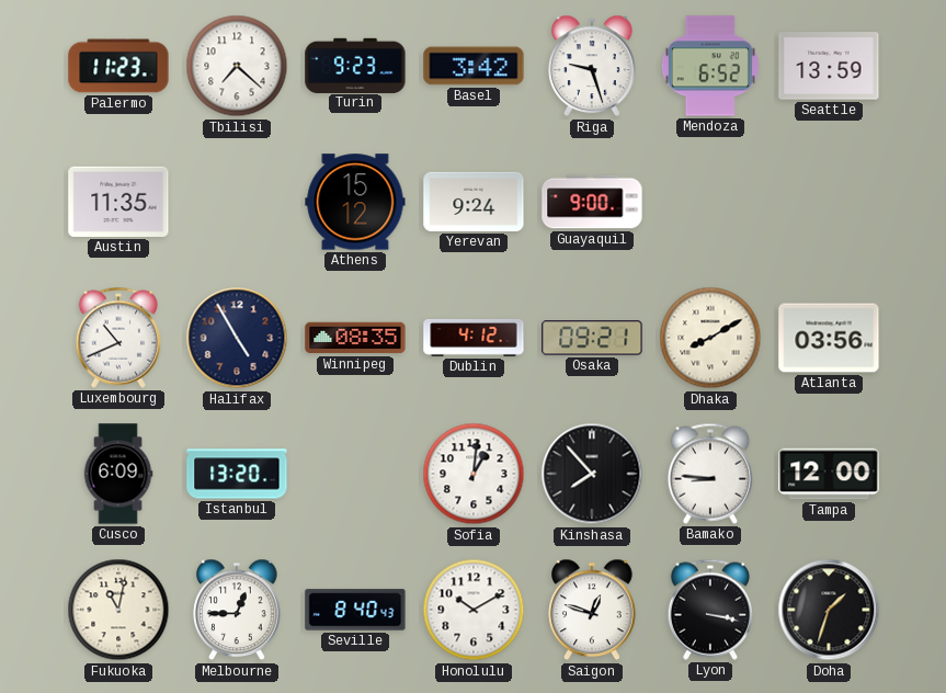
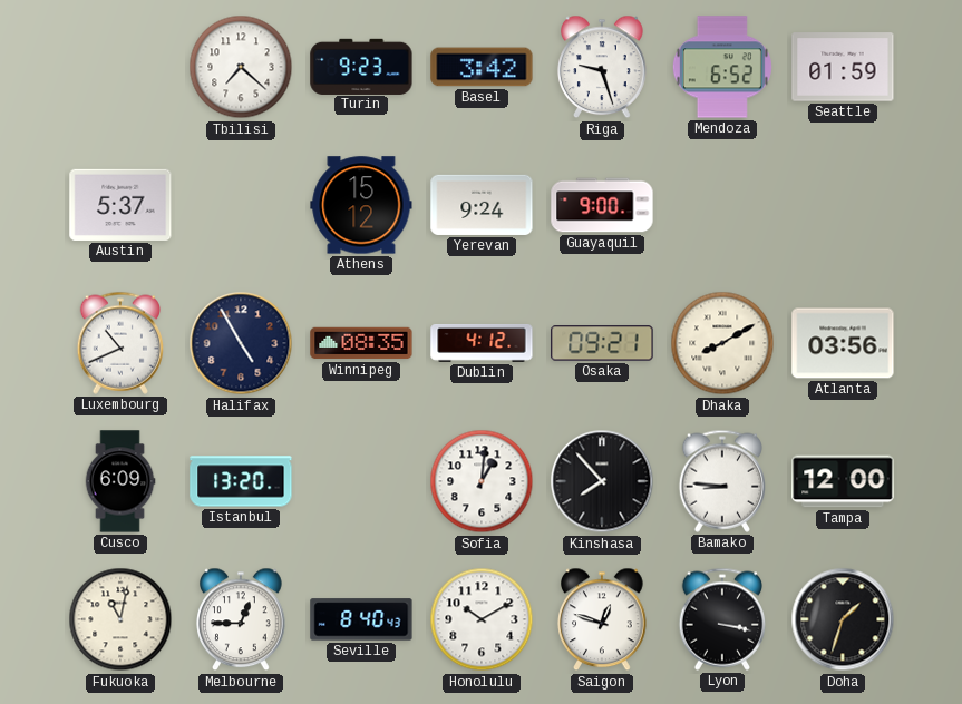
Palermo: 11:23 -> none
Seattle: 13:59 -> 01:59
Austin: 11:35 -> 5:37
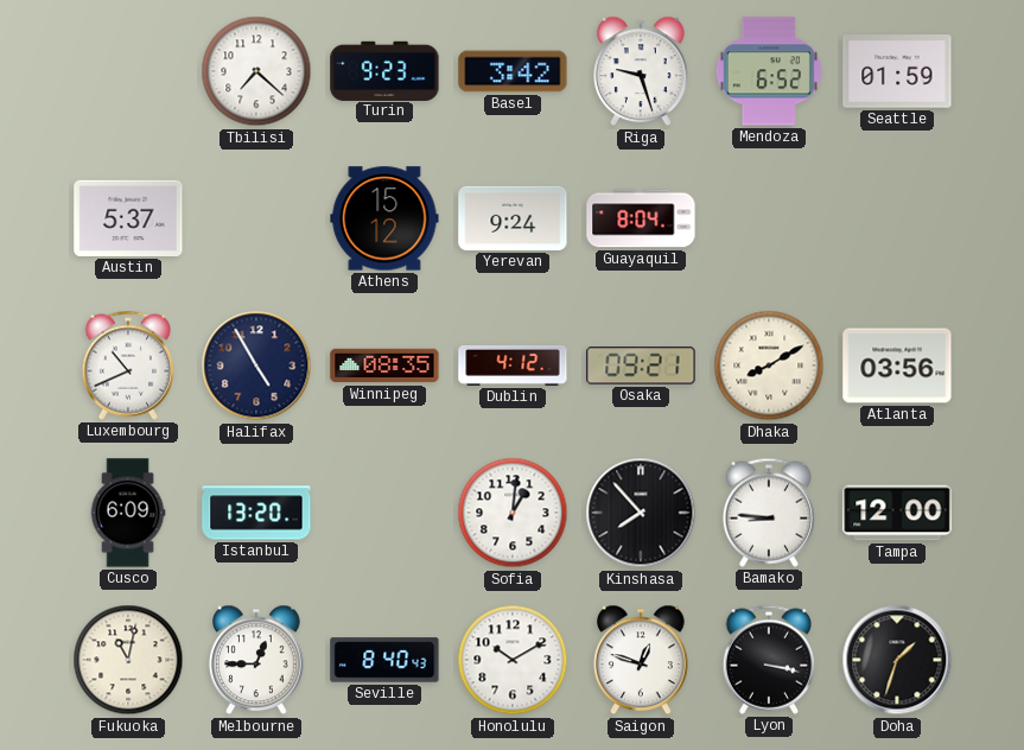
Guayaquil: 9:00 -> 8:04
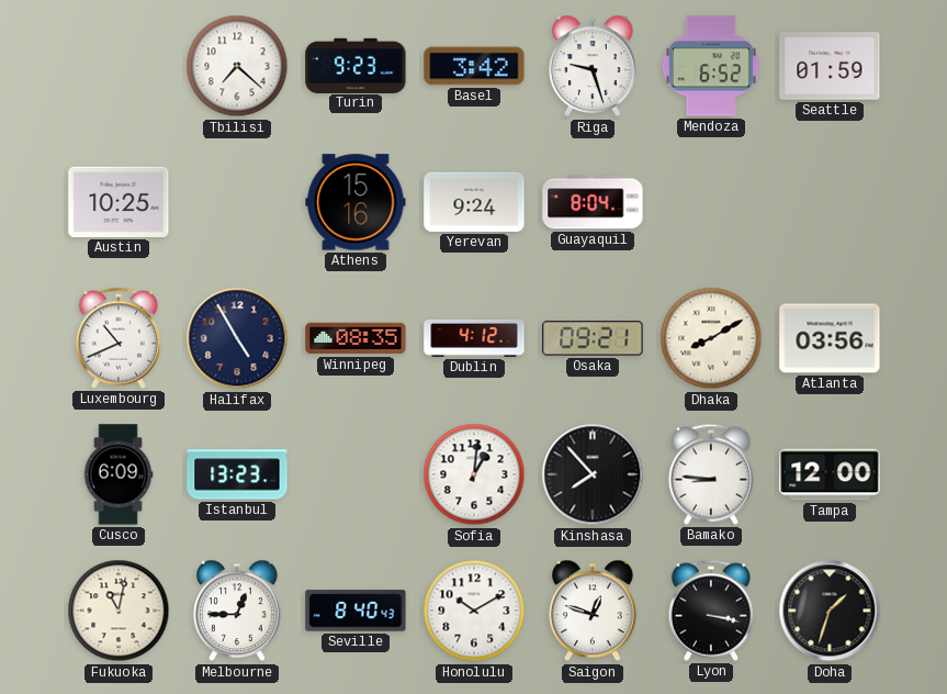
Austin: 5:37 -> 10:25
Athens: 15:12 -> 15:16
Istanbul: 13:20 -> 13:23
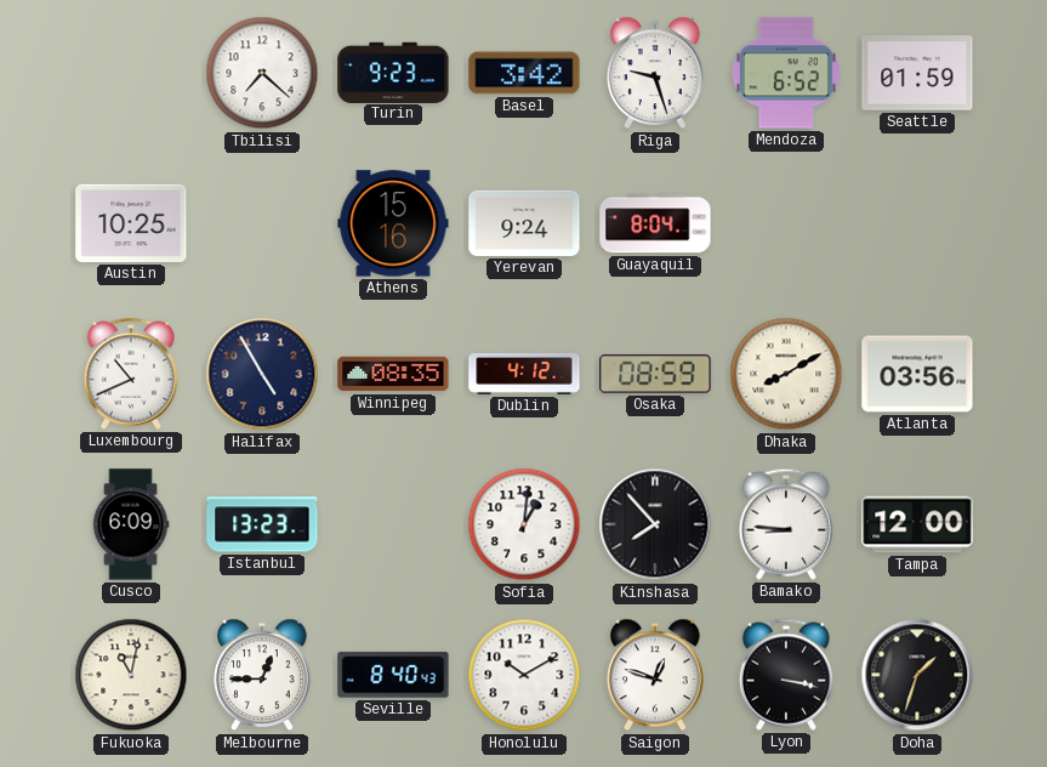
Osaka: 09:21 -> 08:59
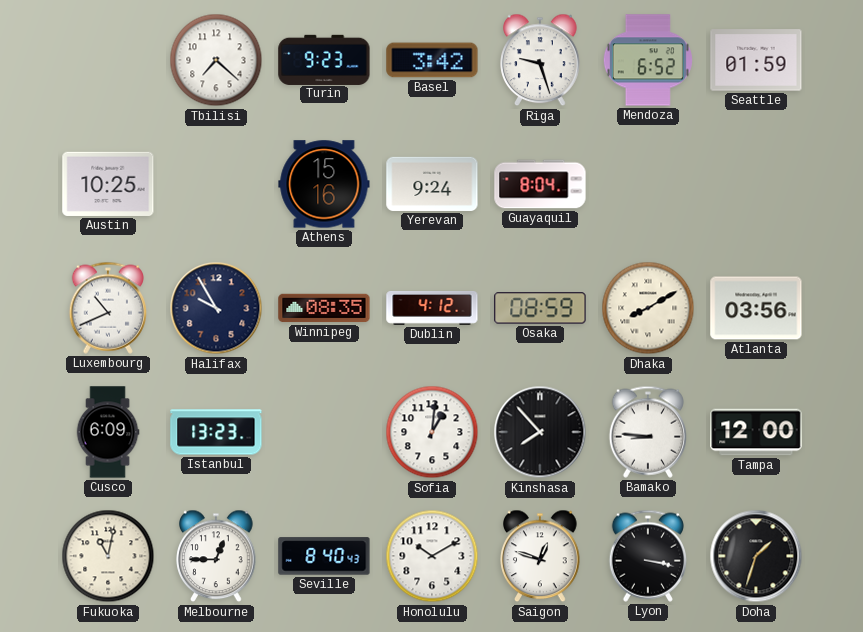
Halifax: 4:55 -> 9:55
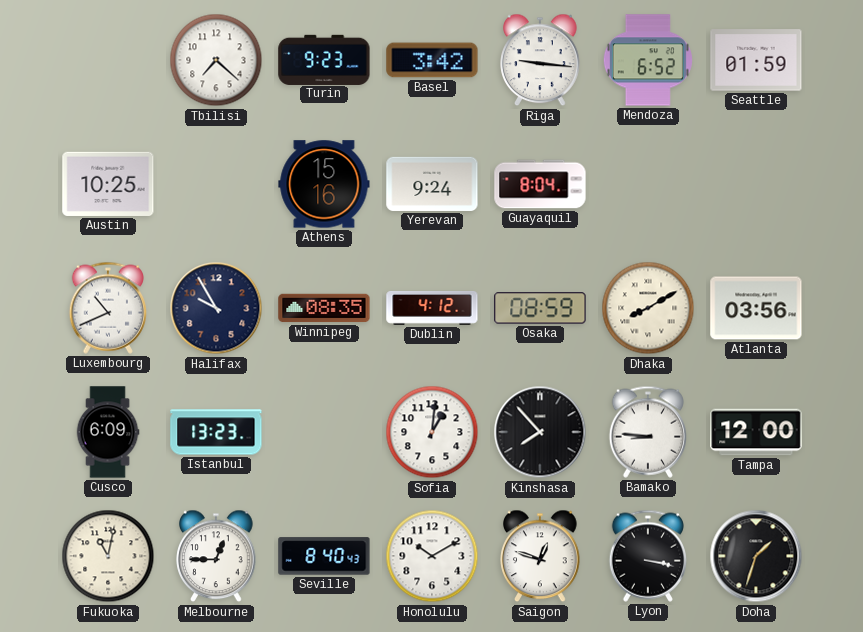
Riga: 9:27 -> 9:16
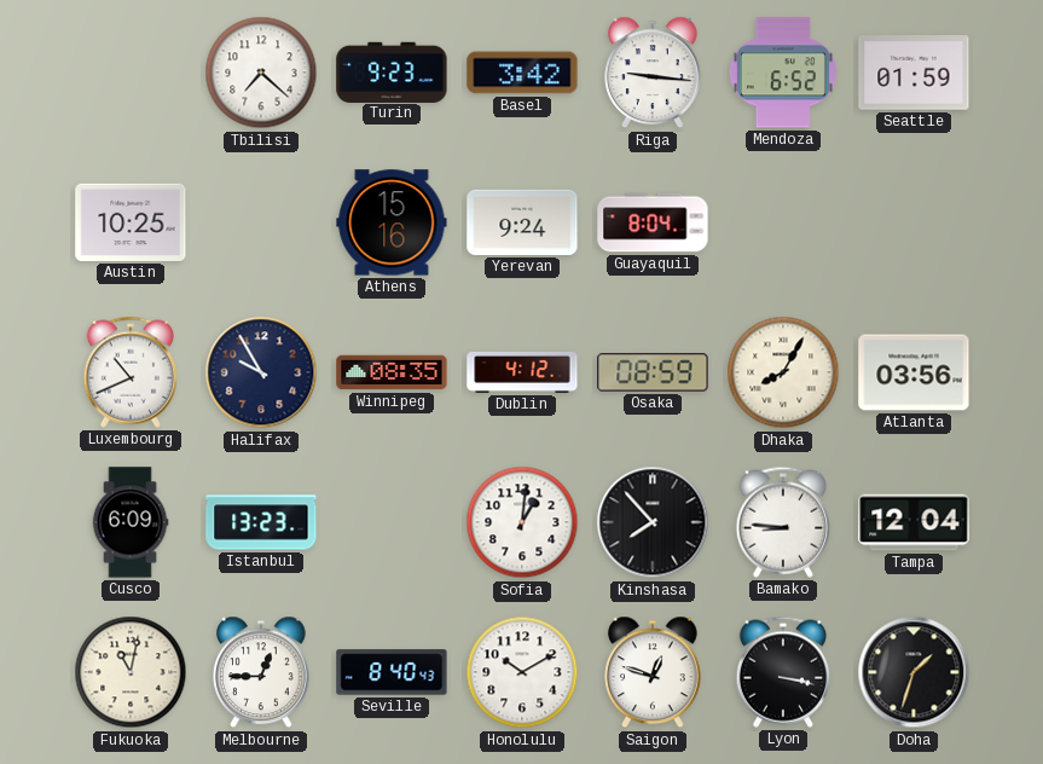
Dhaka: 8:10 -> 8:05
Tampa: 12:00 -> 12:04
